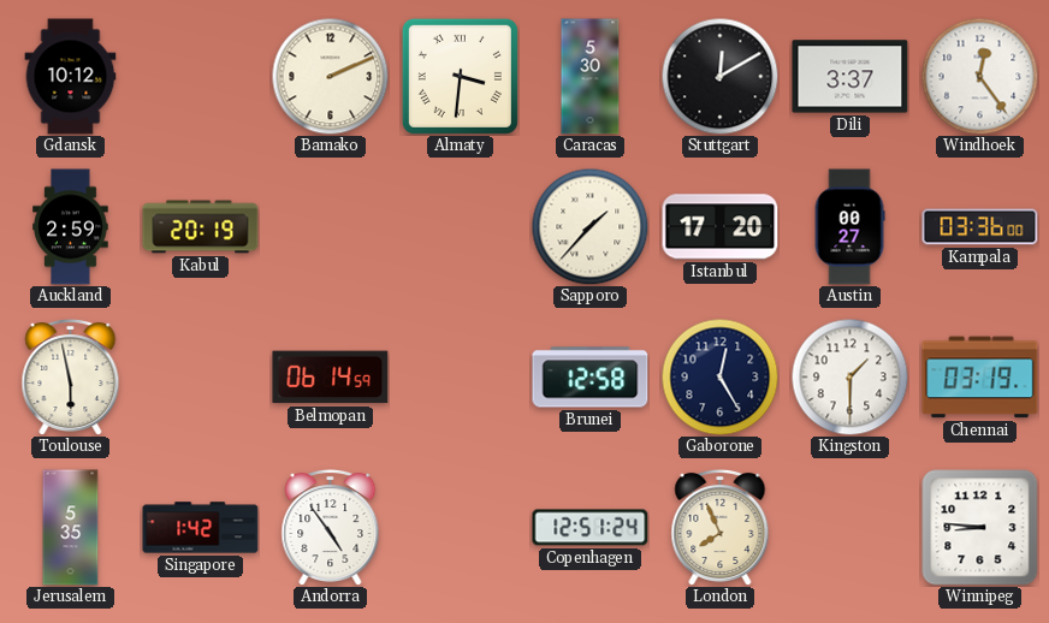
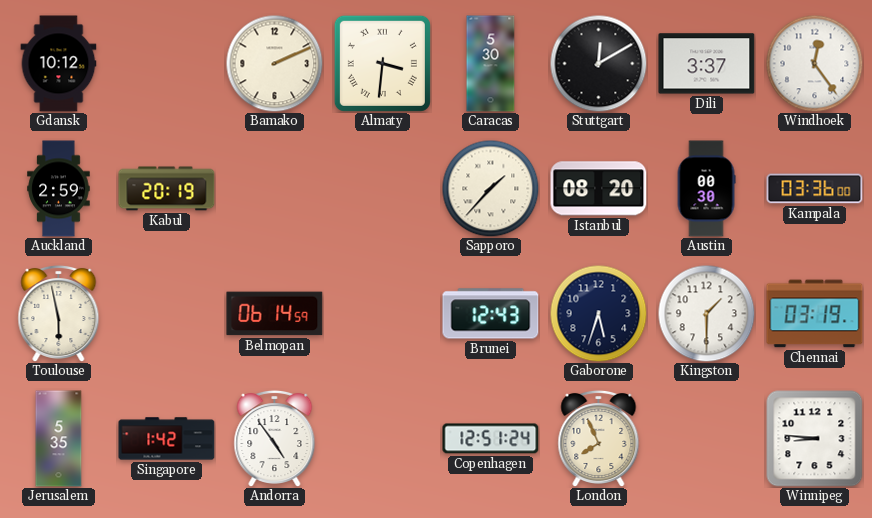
Istanbul: 17:20 -> 08:20
Austin: 00:27 -> 00:30
Brunei: 12:58 -> 12:43
Gaborone: 12:25 -> 5:33
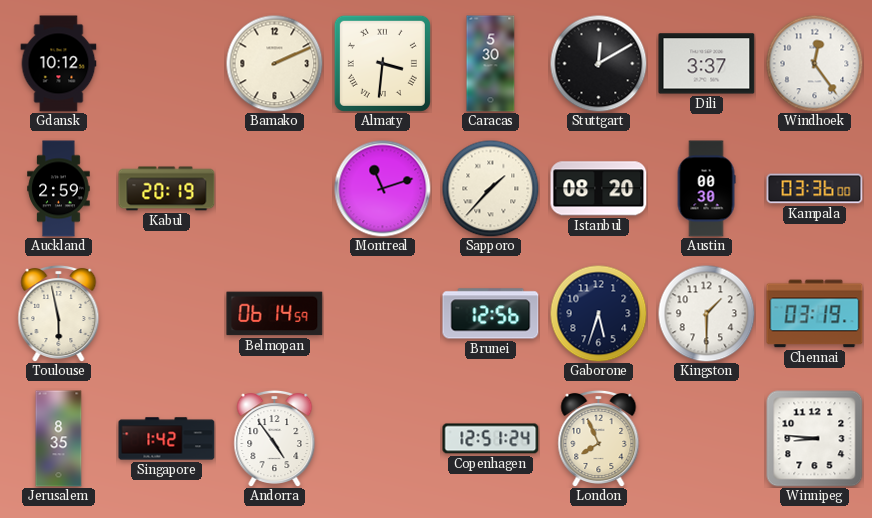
Montreal: none -> 11:12
Brunei: 12:43 -> 12:56
Jerusalem: 5:35 -> 8:35
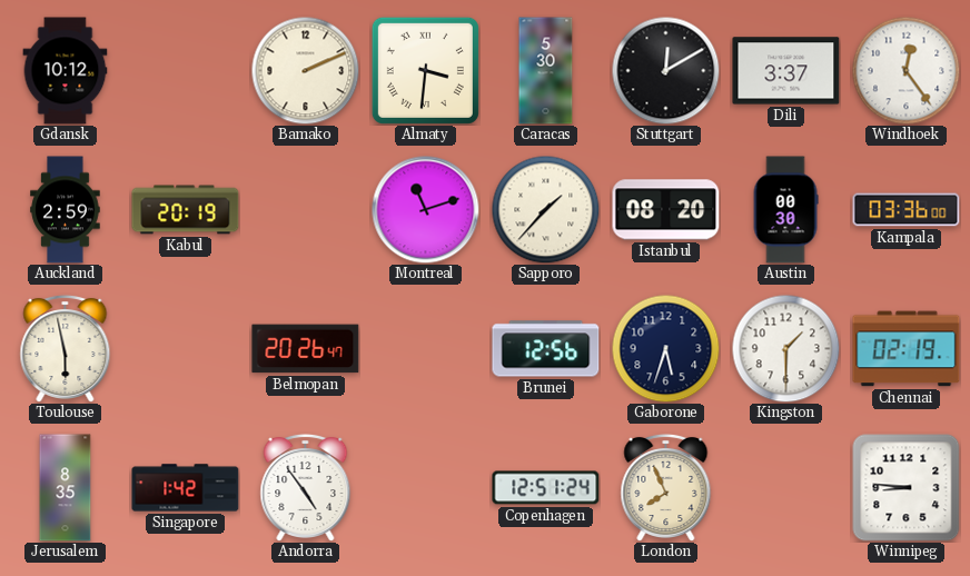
Belmopan: 06:14 -> 20:26
Chennai: 03:19 -> 02:19
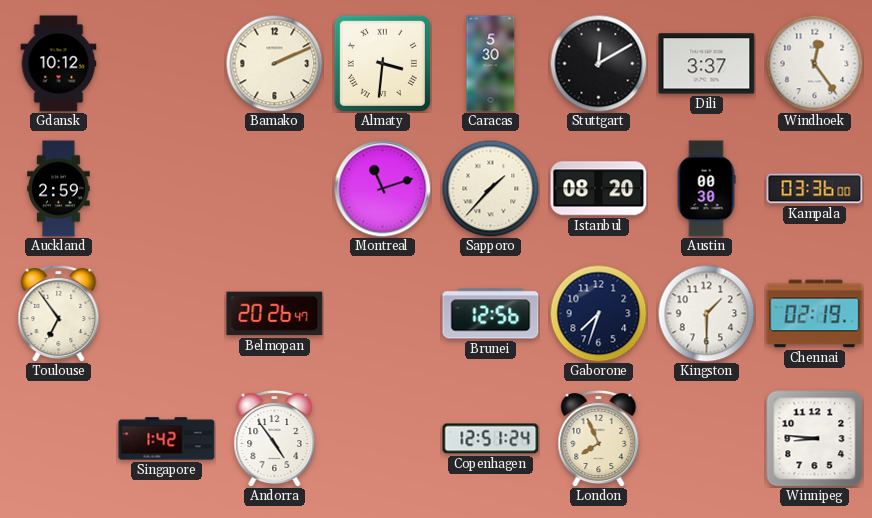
Kabul: 20:19 -> none
Toulouse: 5:58 -> 6:54
Gaborone: 5:33 -> 7:33
Jerusalem: 8:35 -> none
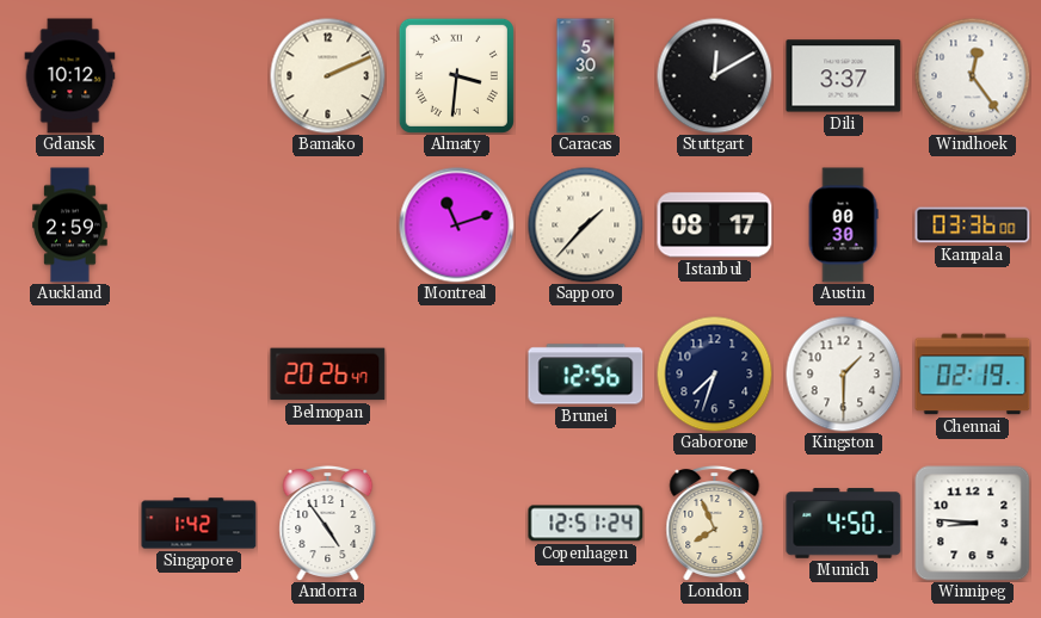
Istanbul: 08:20 -> 08:17
Toulouse: 6:54 -> none
Munich: none -> 4:50
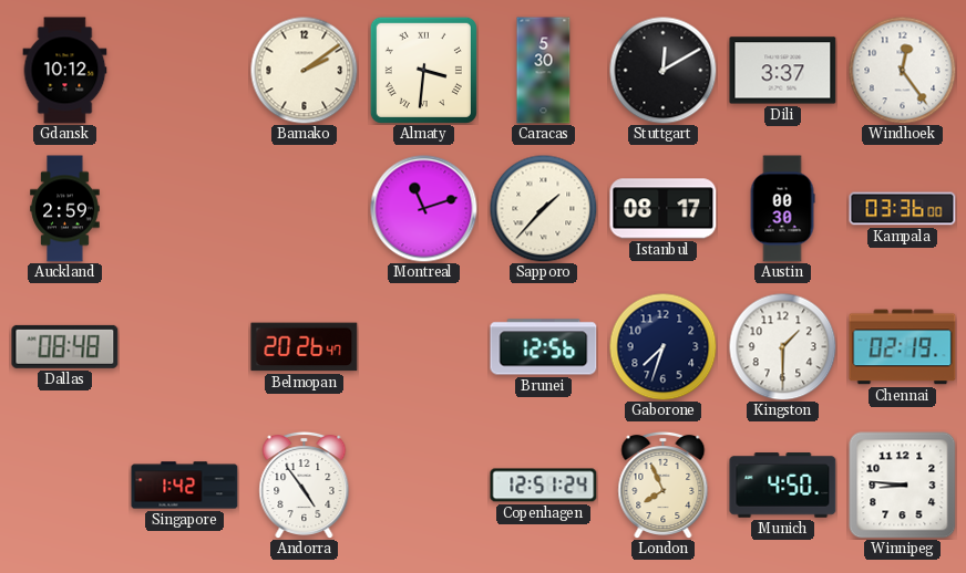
Bamako: 2:11 -> 2:09
Dallas: none -> 08:48
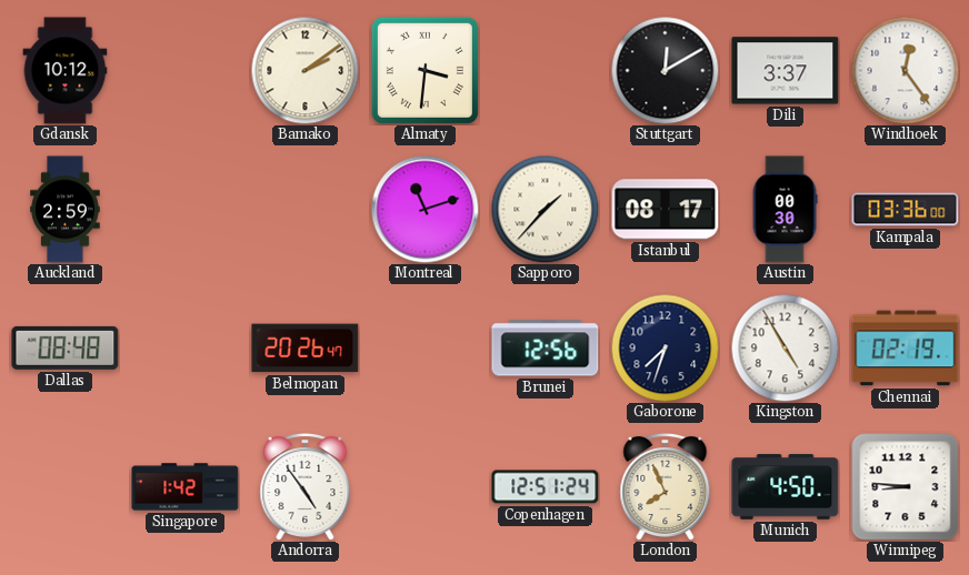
Caracas: 5:30 -> none
Kingston: 1:30 -> 4:55
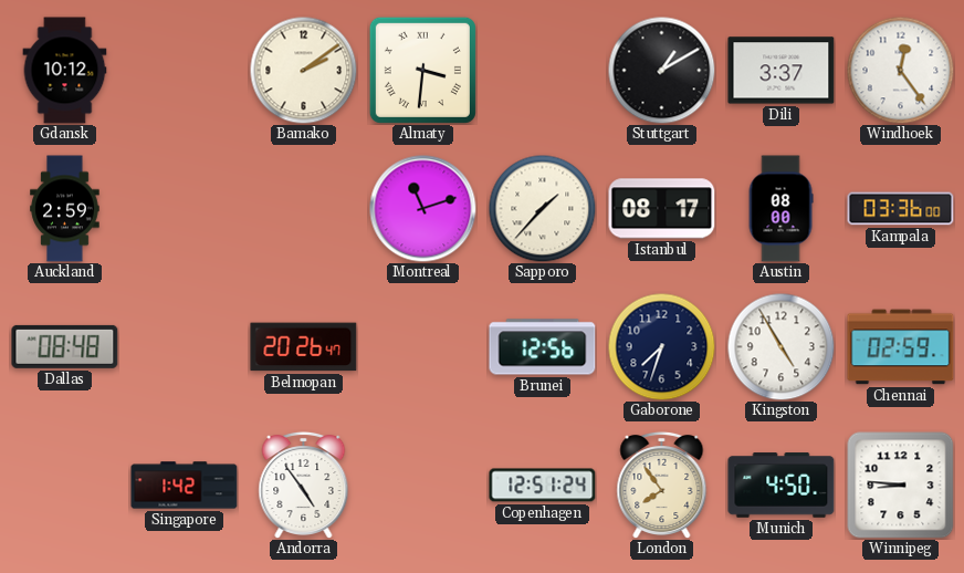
Stuttgart: 12:10 -> 1:10
Austin: 00:30 -> 08:00
Chennai: 02:19 -> 02:59
London: 7:56 -> 7:54
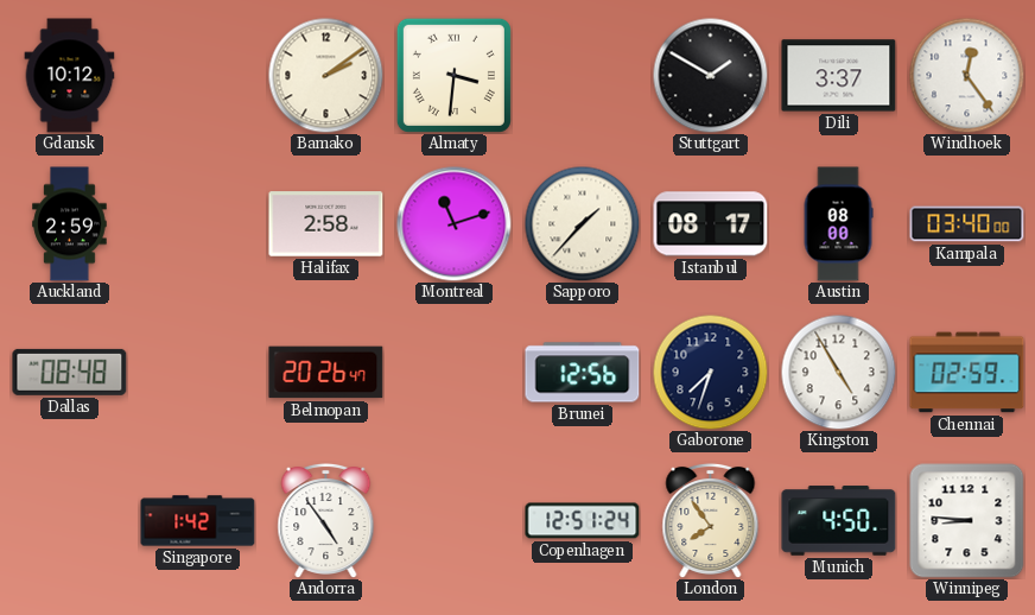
Stuttgart: 1:10 -> 1:50
Halifax: none -> 2:58
Kampala: 03:36 -> 03:40
